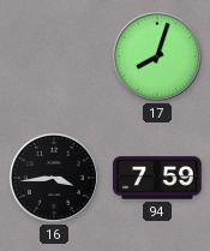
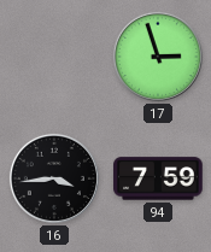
17: 8:03 -> 2:57
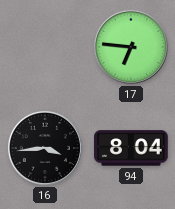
17: 2:57 -> 6:46
94: 7:59 -> 8:04
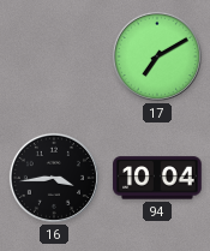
17: 6:46 -> 7:10
94: 8:04 -> 10:04
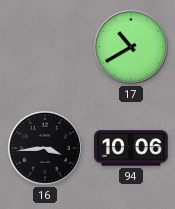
17: 7:10 -> 10:40
94: 10:04 -> 10:06
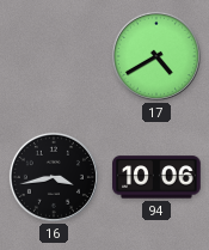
17: 10:40 -> 4:40
16: 3:44 -> 3:43
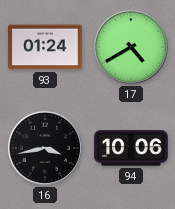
93: none -> 01:24
